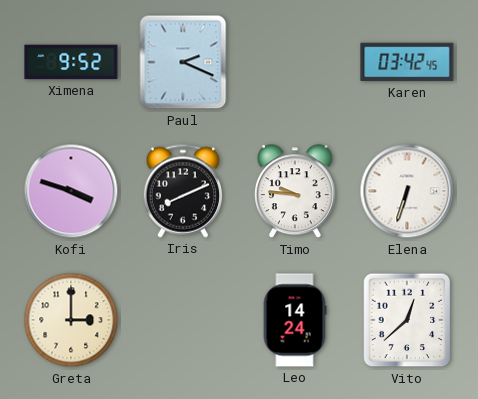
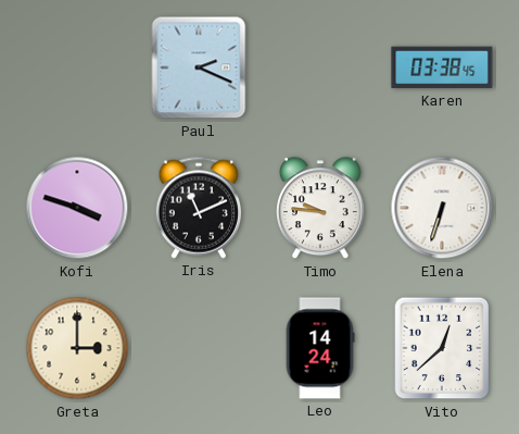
Ximena: 9:52 -> none
Karen: 03:42 -> 03:38
Iris: 8:11 -> 11:11
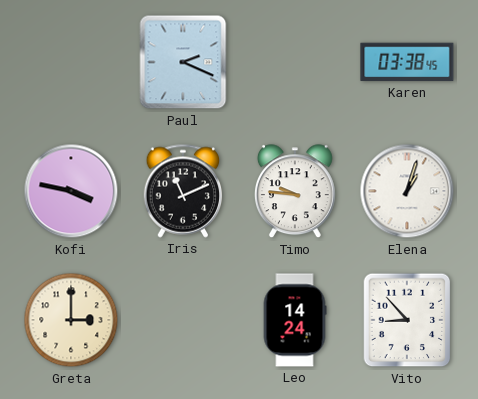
Kofi: 3:48 -> 3:47
Elena: 6:33 -> 1:03
Vito: 12:38 -> 8:53
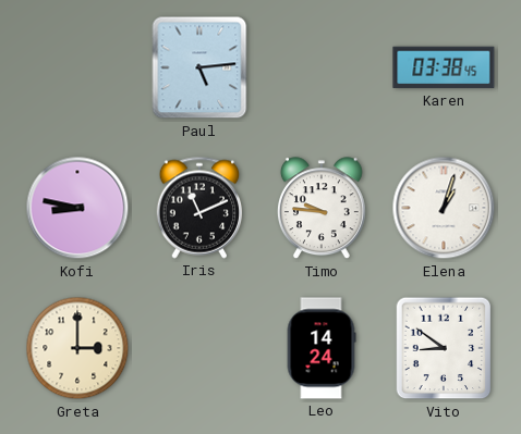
Paul: 2:19 -> 5:14
Kofi: 3:47 -> 8:47
Vito: 8:53 -> 8:51
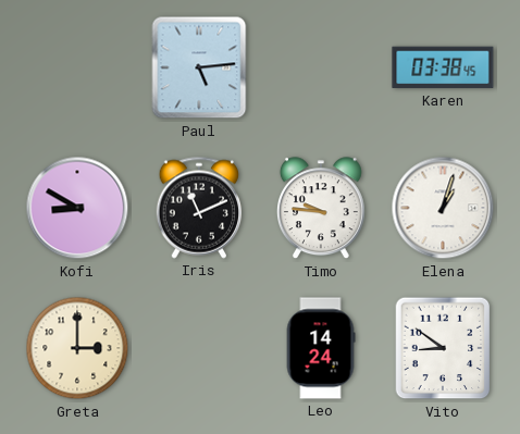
Kofi: 8:47 -> 8:50
